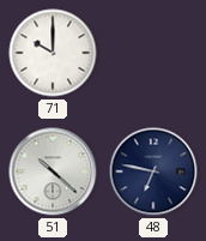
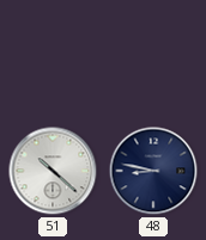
71: 10:00 -> none
48: 6:47 -> 8:47
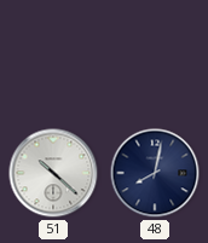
48: 8:47 -> 8:02
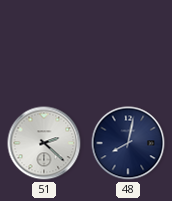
51: 10:22 -> 2:22
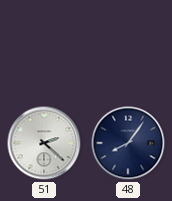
48: 8:02 -> 8:06
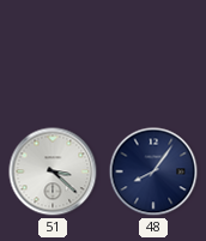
51: 2:22 -> 3:22
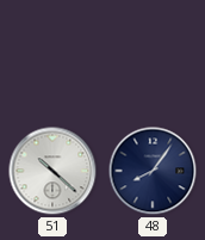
51: 3:22 -> 10:22
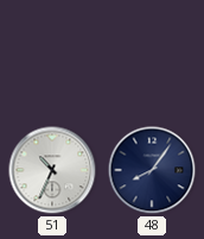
51: 10:22 -> 10:34
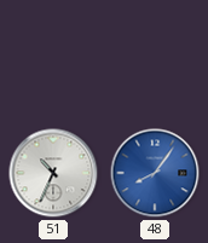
48 dial: navy -> blue
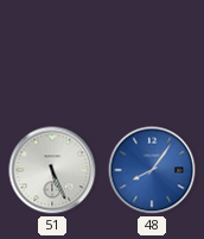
51: 10:34 -> 5:26
